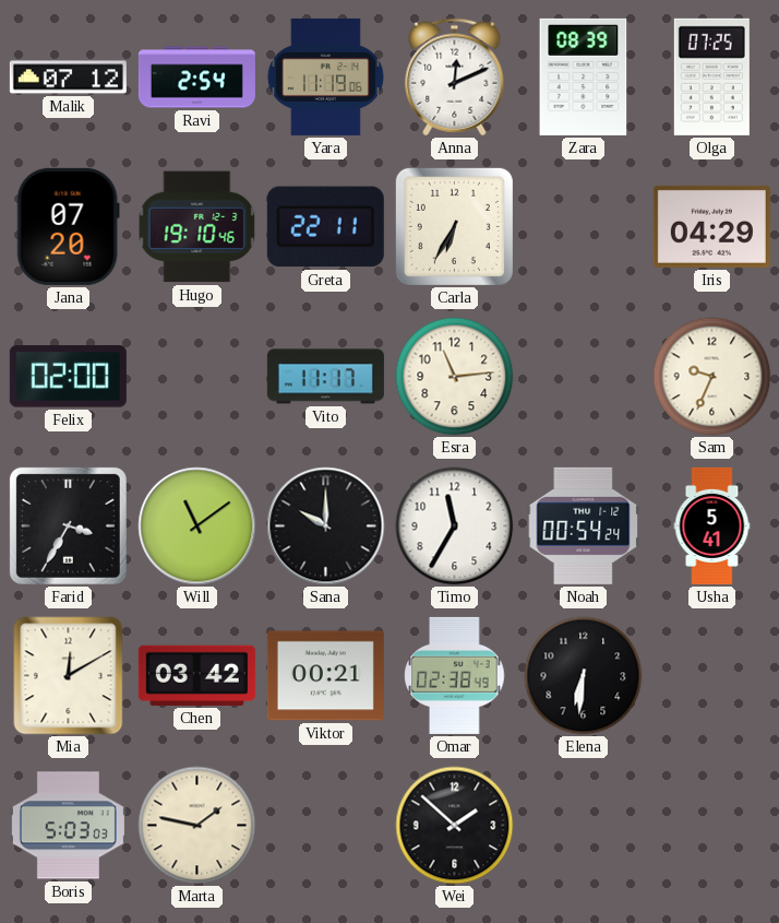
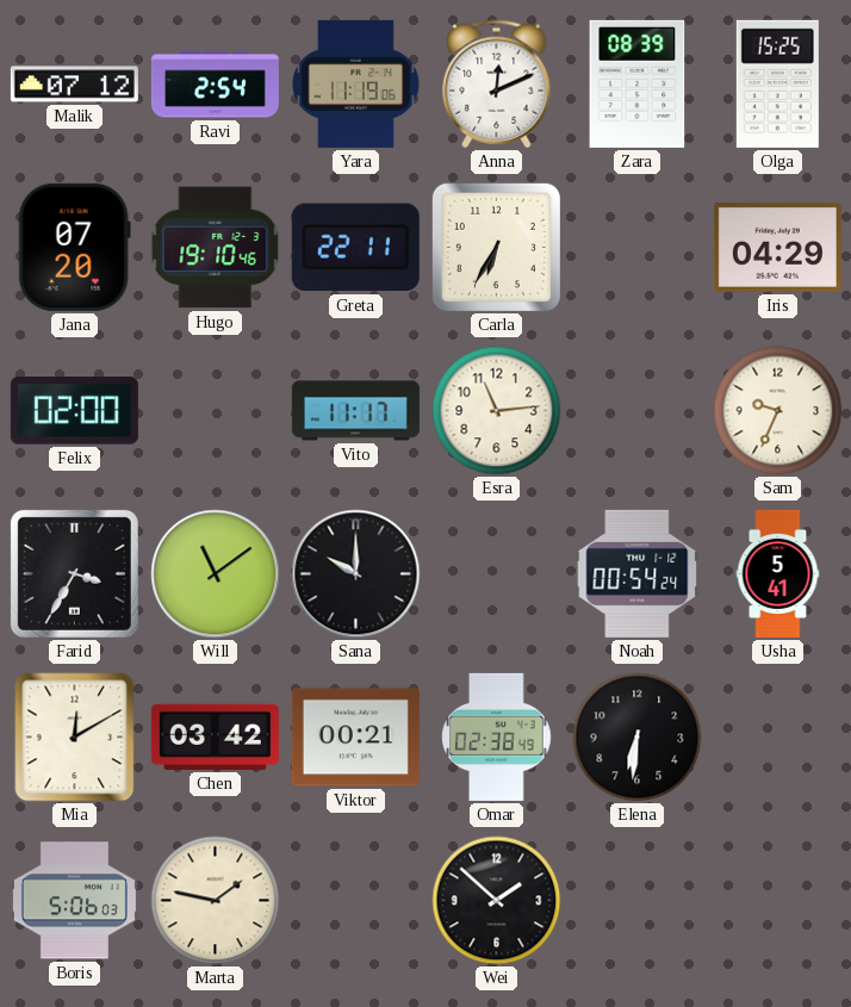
Olga: 07:25 -> 15:25
Timo: 11:35 -> none
Boris: 5:03 -> 5:06
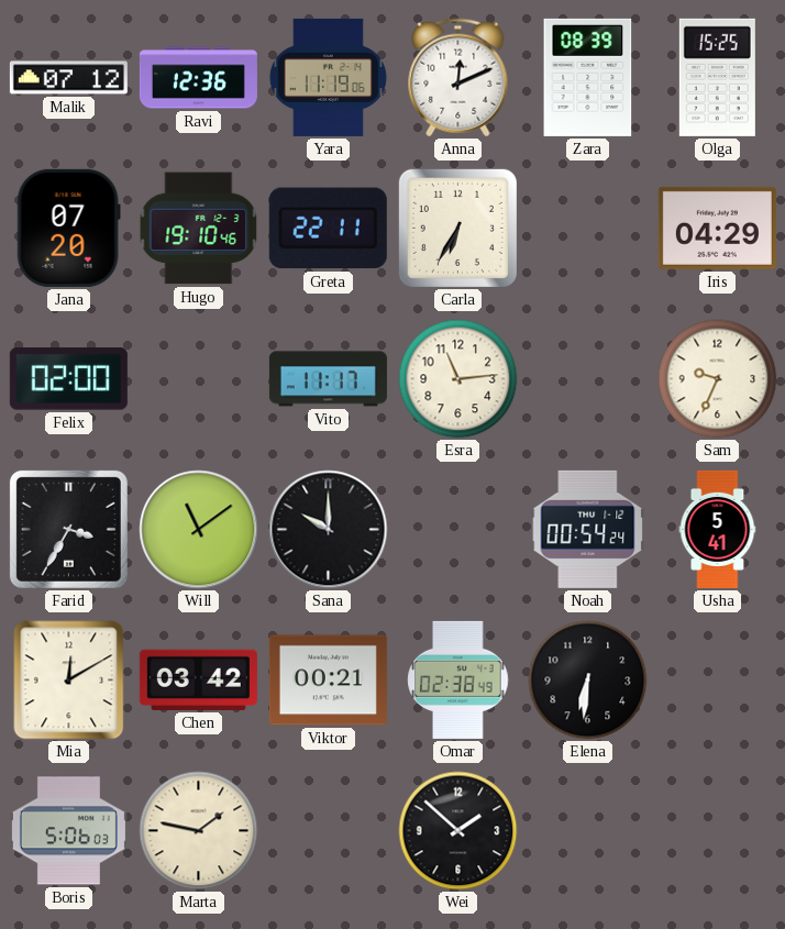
Ravi: 2:54 -> 12:36
